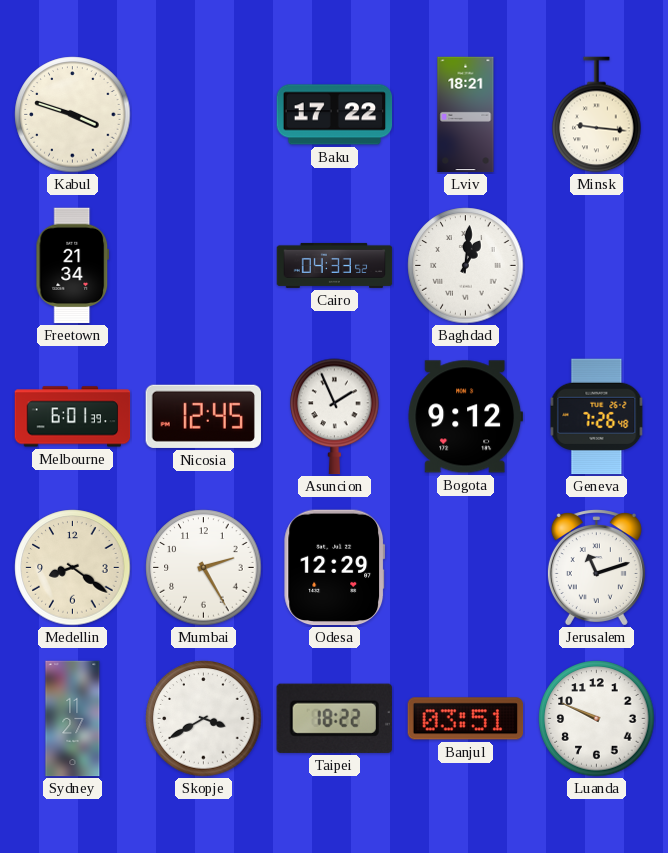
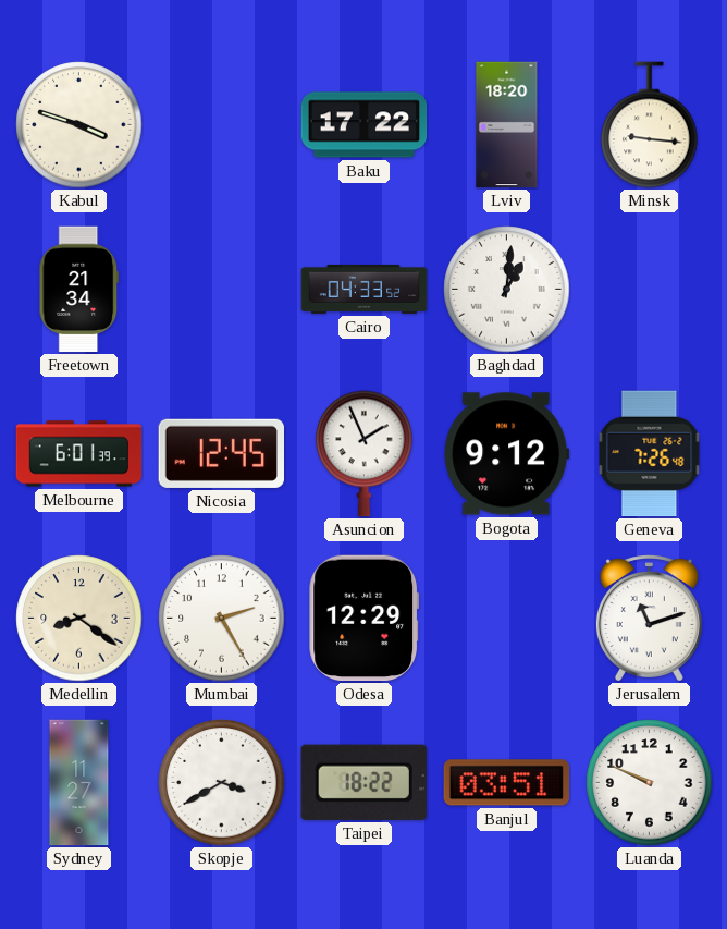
Lviv: 18:21 -> 18:20
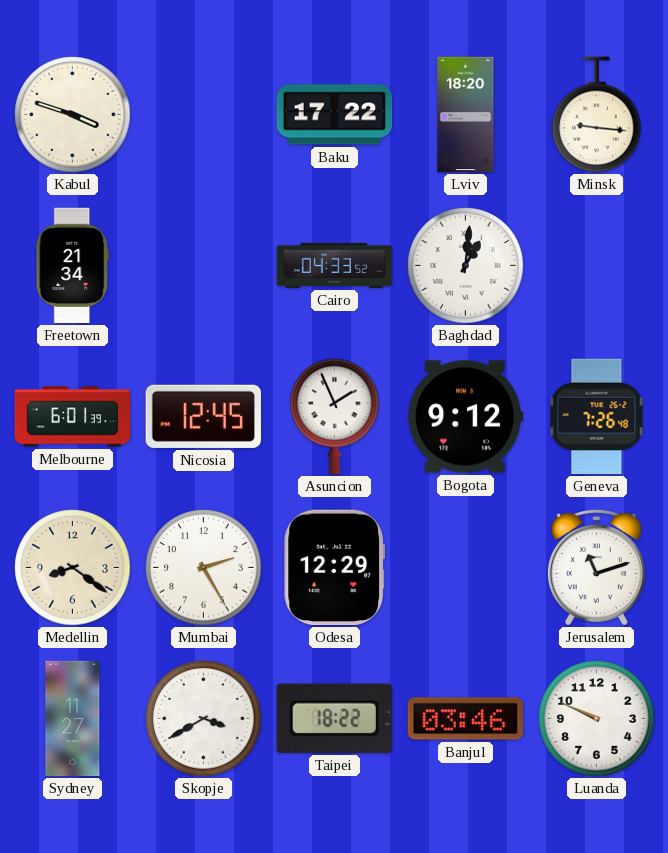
Banjul: 03:51 -> 03:46
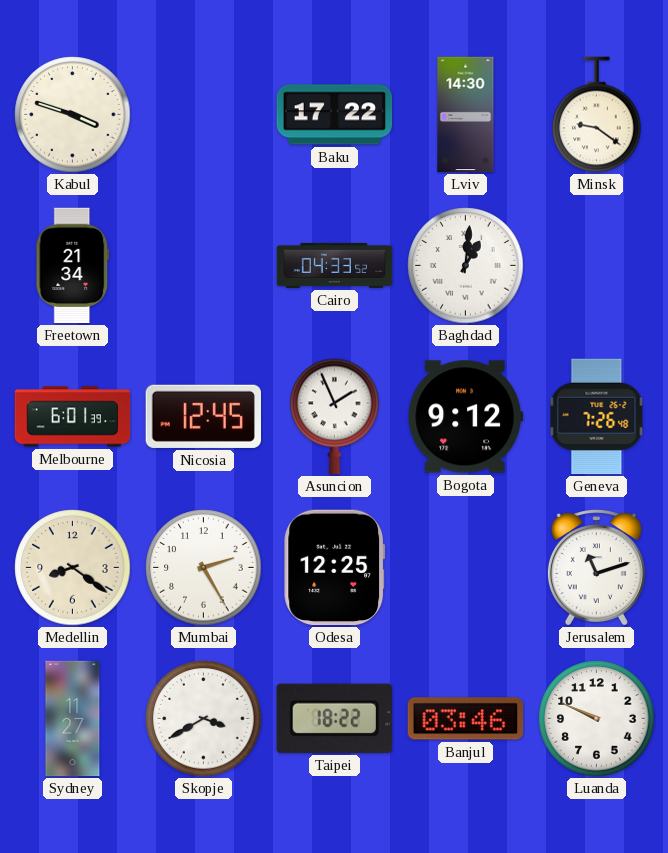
Lviv: 18:20 -> 14:30
Minsk: 9:16 -> 9:21
Odesa: 12:29 -> 12:25
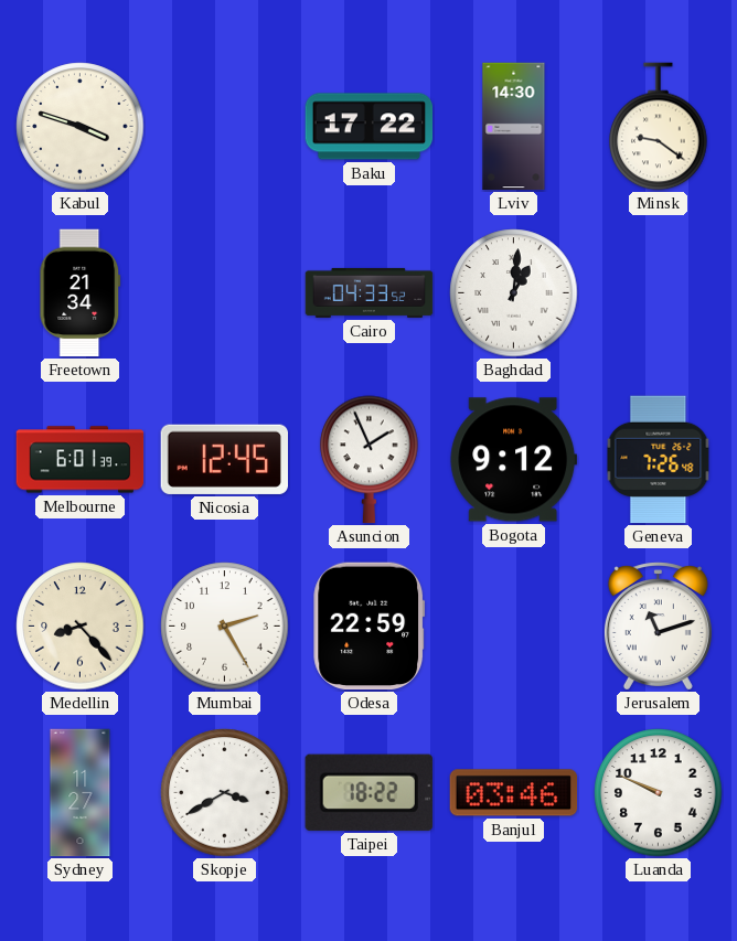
Medellin: 8:21 -> 8:23
Odesa: 12:25 -> 22:59
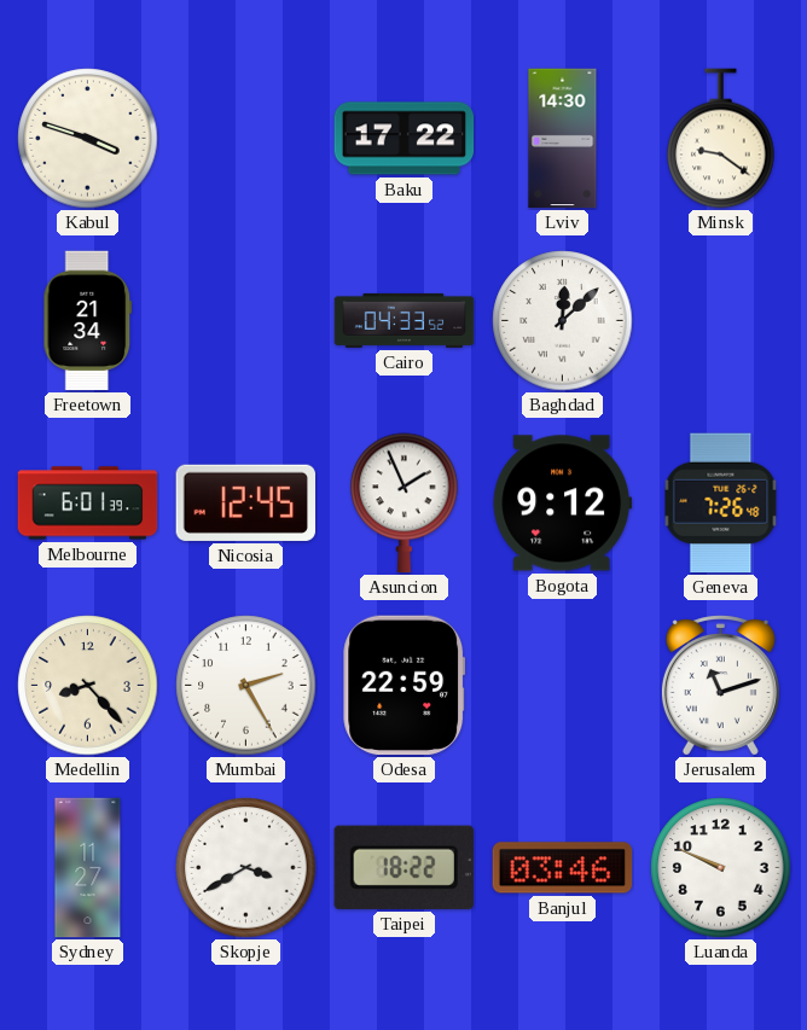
Baghdad: 1:01 -> 12:08
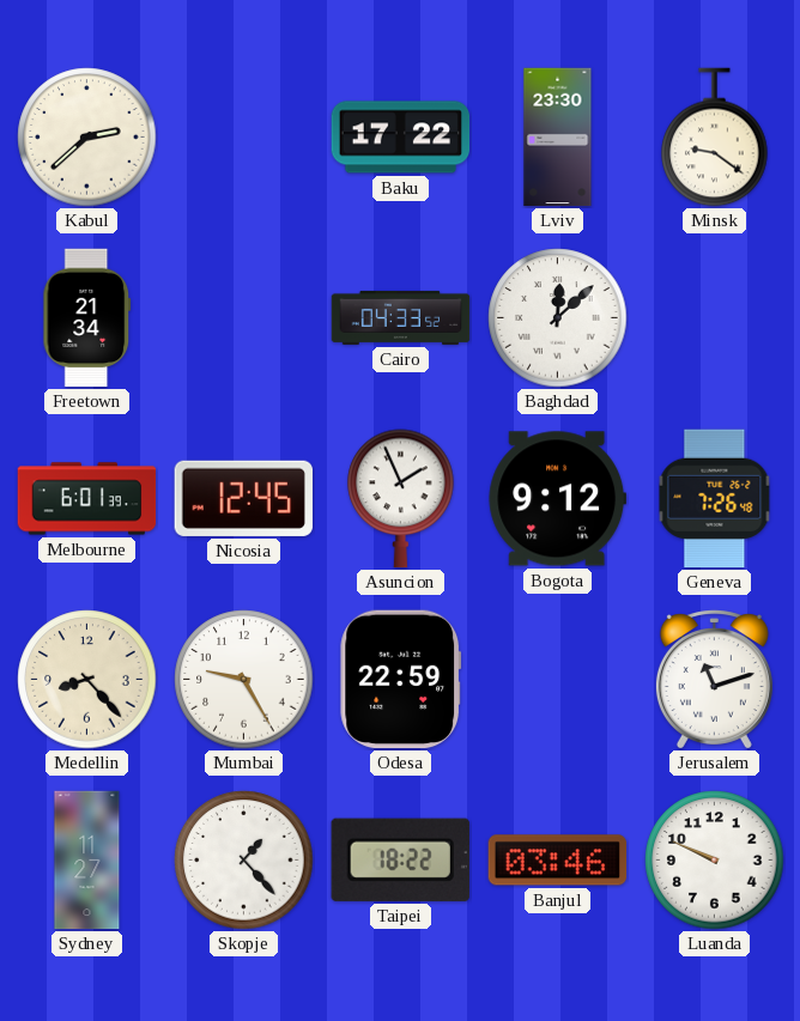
Kabul: 3:48 -> 2:38
Lviv: 14:30 -> 23:30
Mumbai: 2:25 -> 9:25
Skopje: 3:40 -> 1:23
